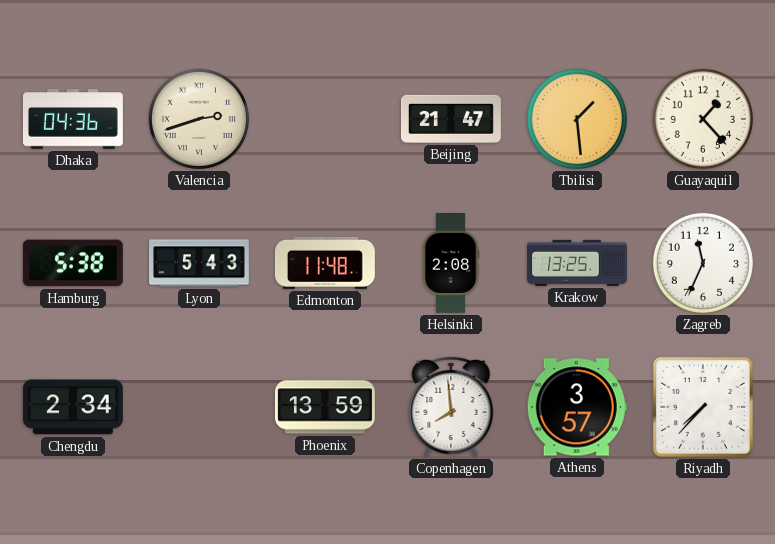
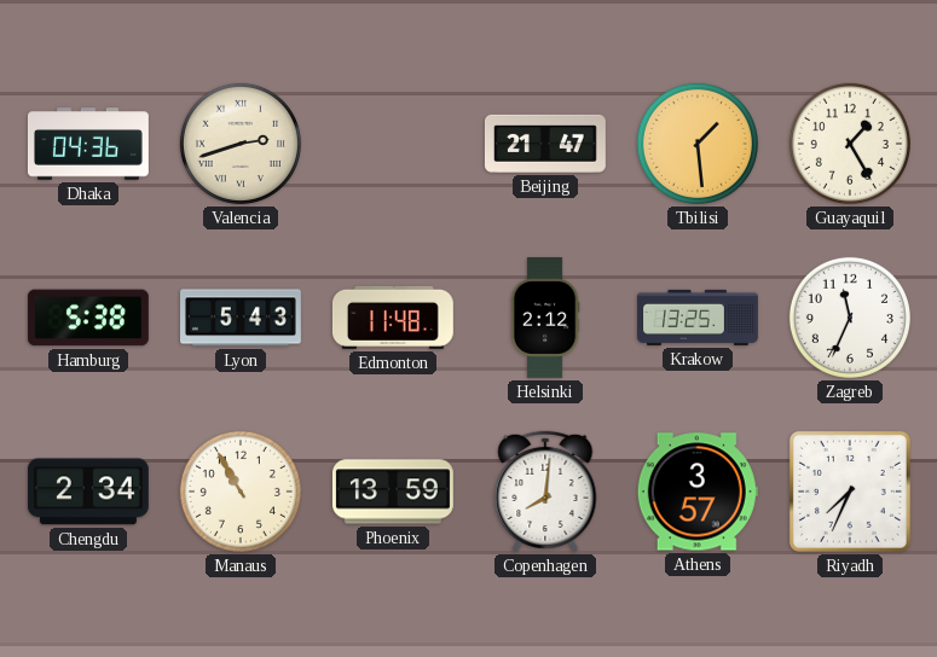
Guayaquil: 1:23 -> 1:25
Helsinki: 2:08 -> 2:12
Manaus: none -> 10:55
Copenhagen: 7:59 -> 8:01
Riyadh: 7:37 -> 7:34
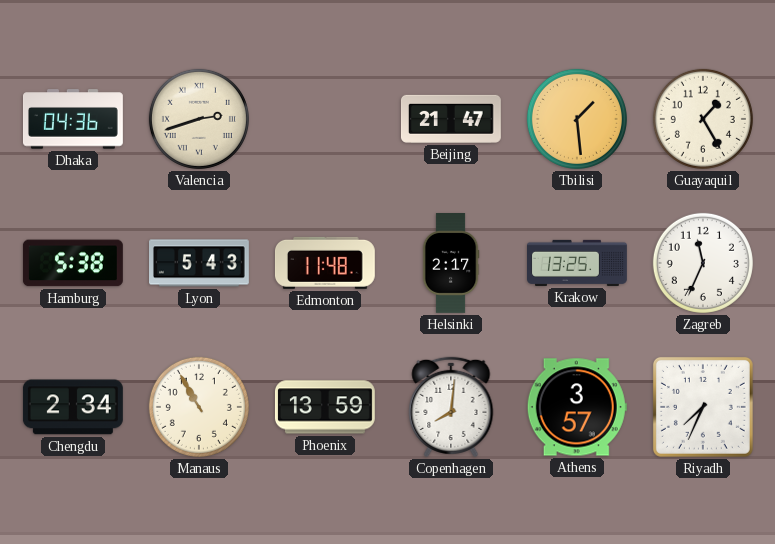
Helsinki: 2:12 -> 2:17
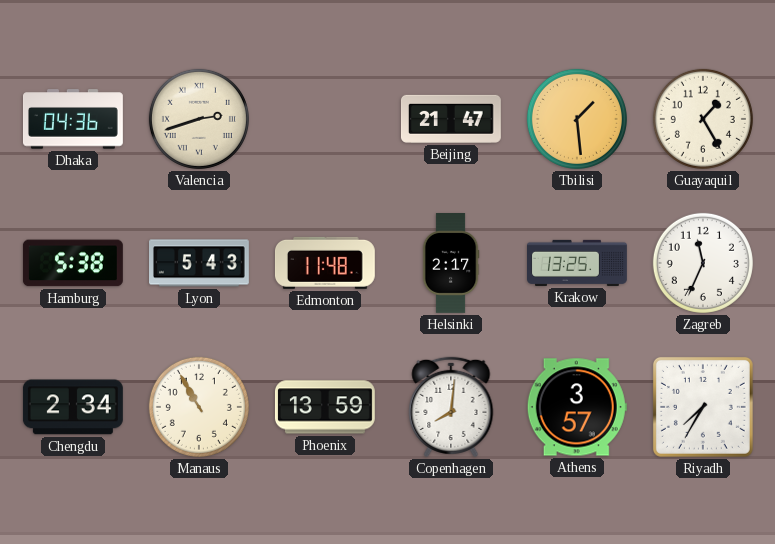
Riyadh: 7:34 -> 7:35
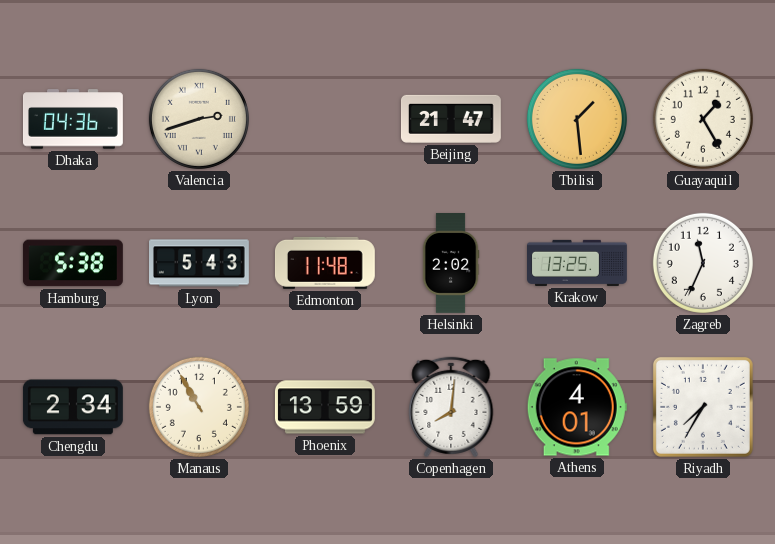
Helsinki: 2:17 -> 2:02
Athens: 3:57 -> 4:01
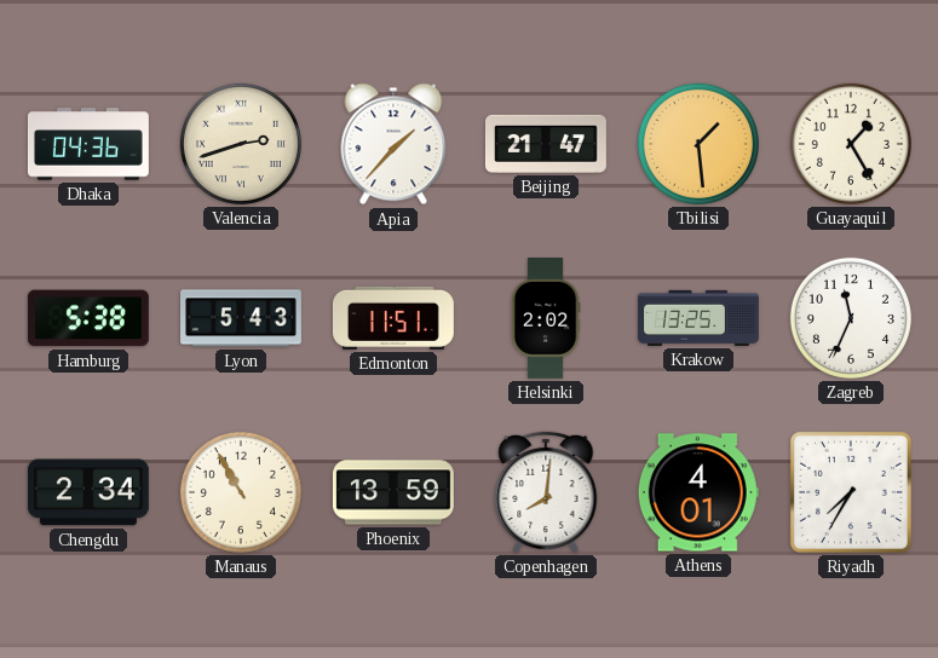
Apia: none -> 1:37
Edmonton: 11:48 -> 11:51
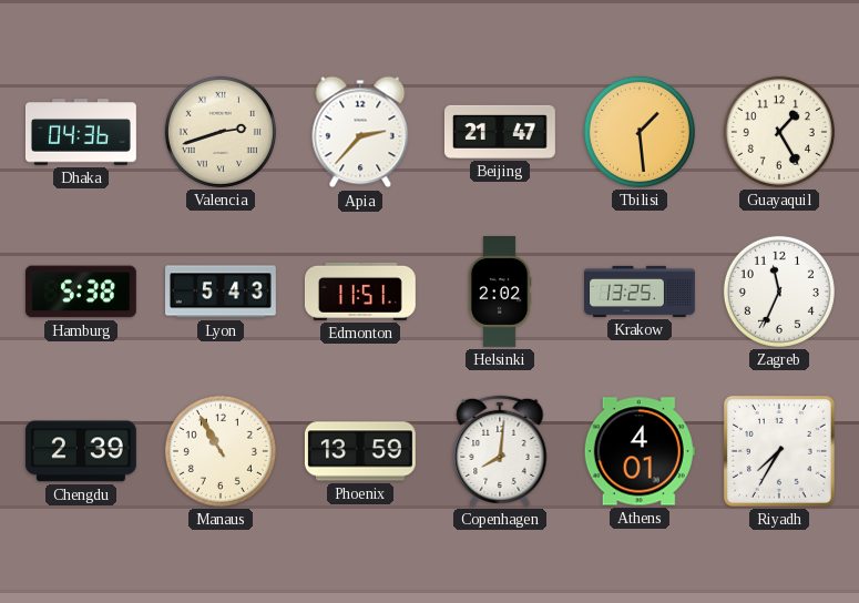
Apia: 1:37 -> 2:37
Chengdu: 2:34 -> 2:39
